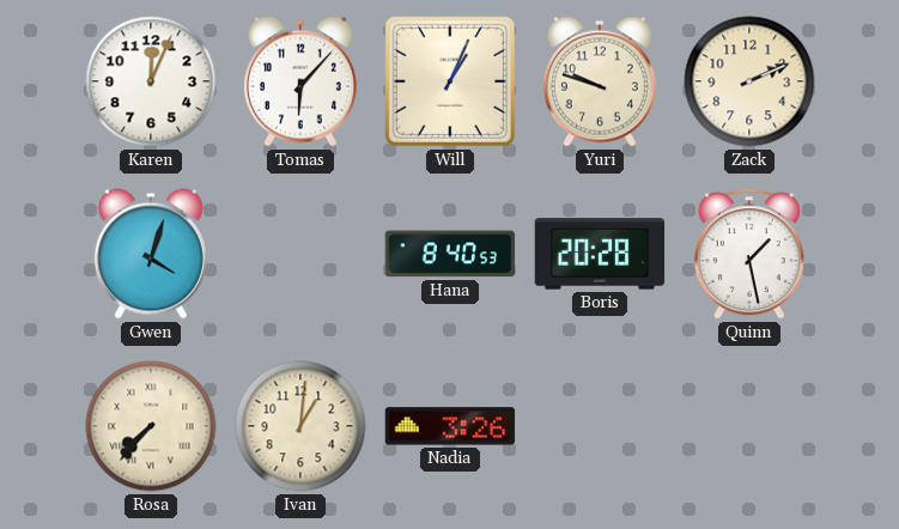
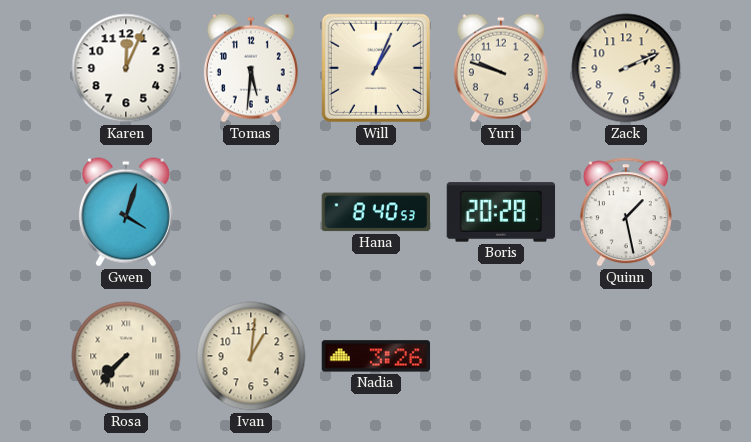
Tomas: 6:07 -> 5:31
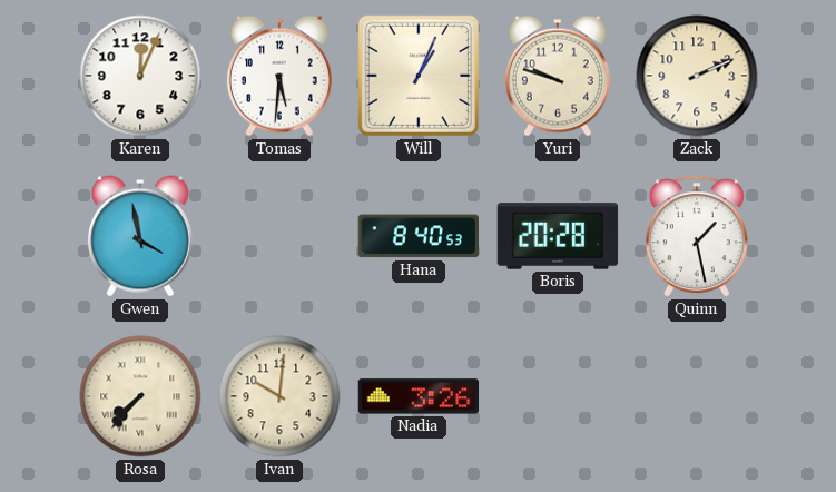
Gwen: 4:03 -> 3:58
Ivan: 1:01 -> 10:01
